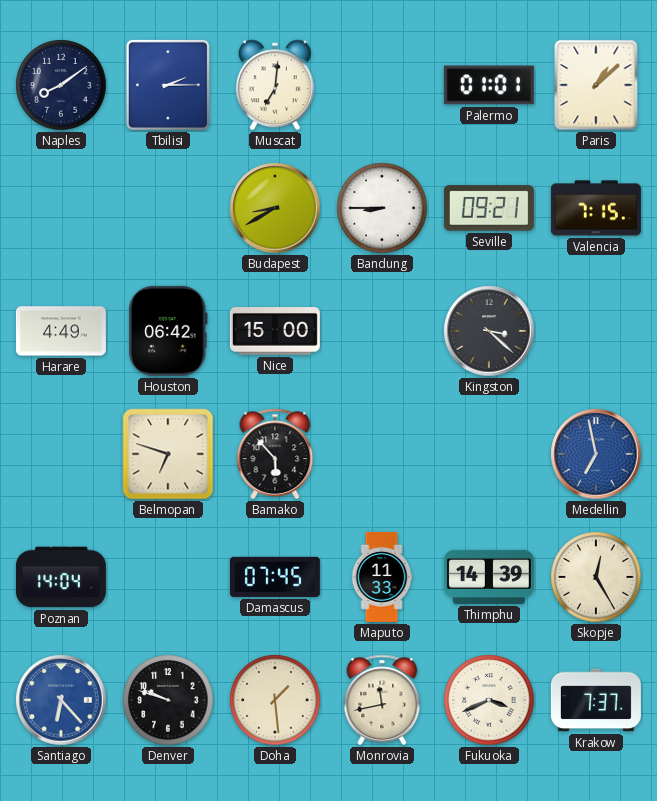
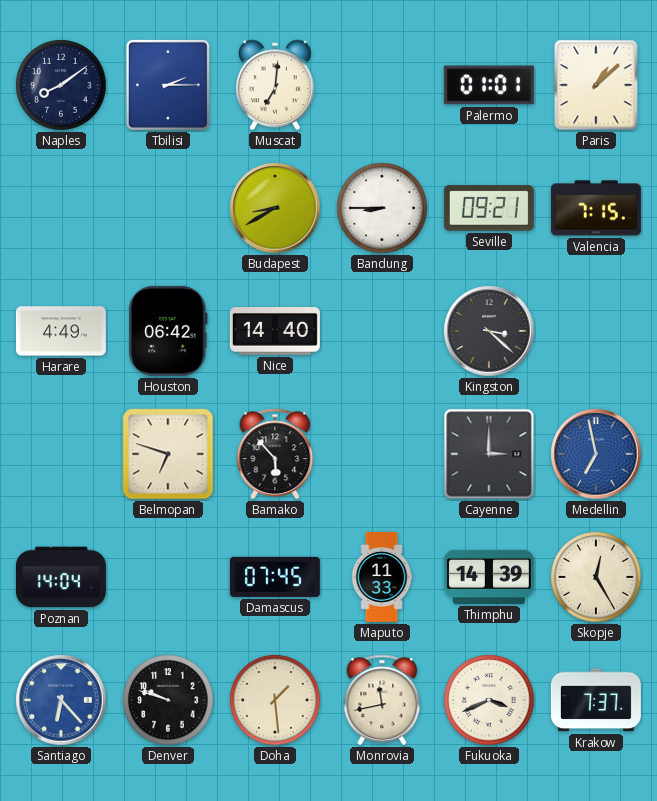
Nice: 15:00 -> 14:40
Cayenne: none -> 3:00
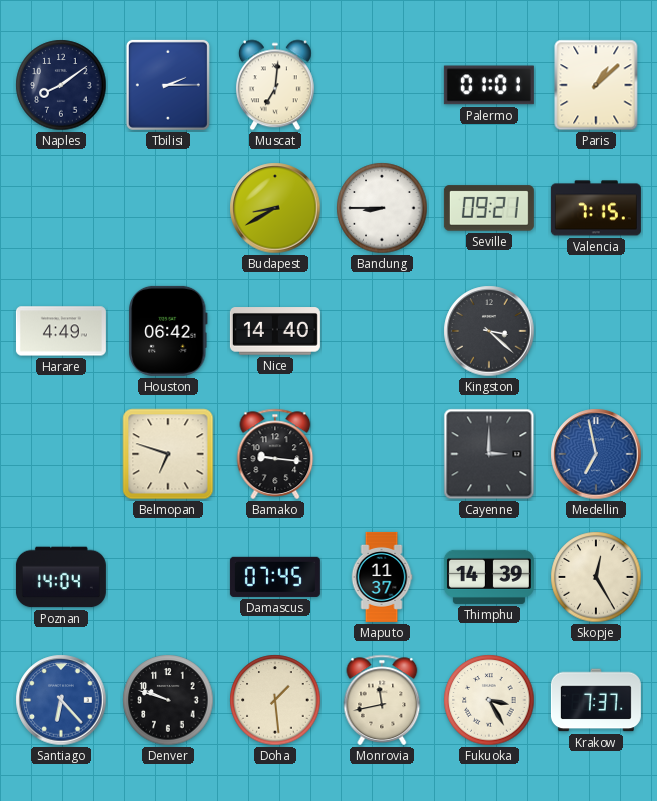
Bamako: 5:53 -> 9:16
Maputo: 11:33 -> 11:37
Fukuoka: 3:41 -> 3:25
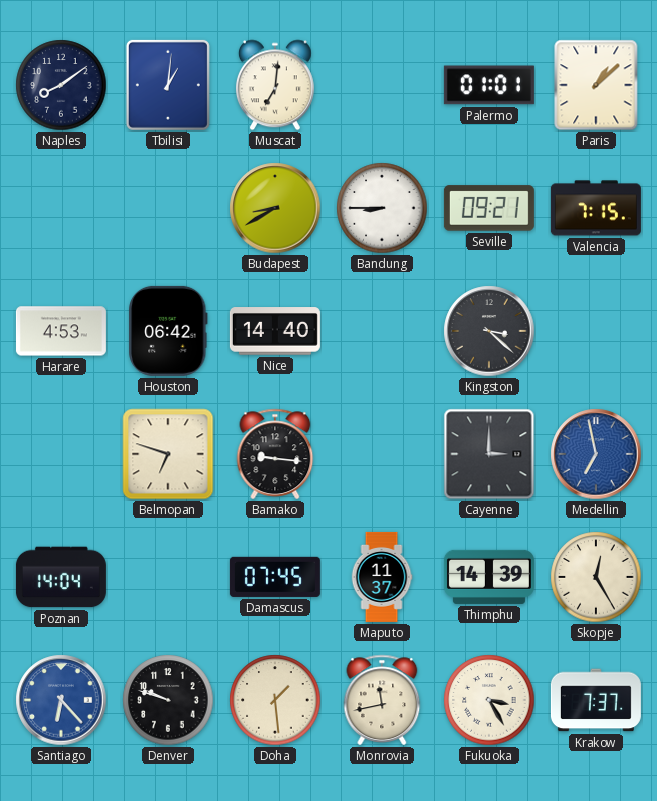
Tbilisi: 2:15 -> 1:01
Harare: 4:49 -> 4:53
